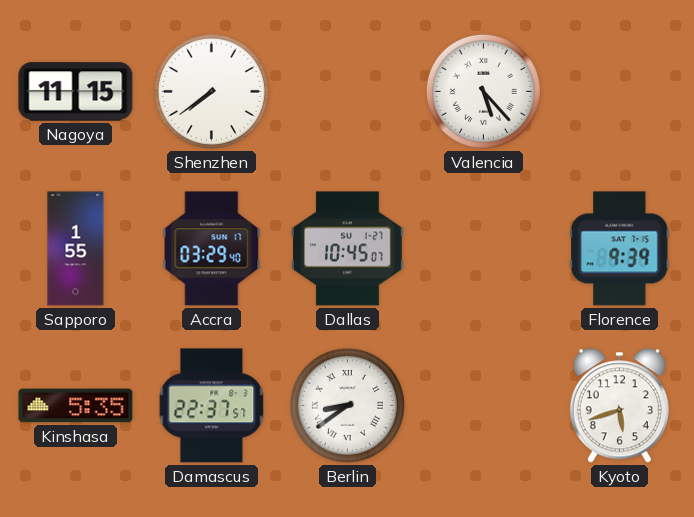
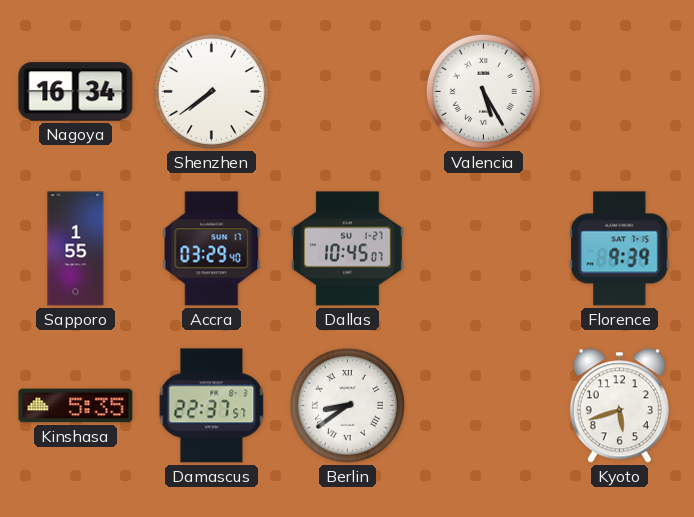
Nagoya: 11:15 -> 16:34
Valencia: 5:23 -> 5:25
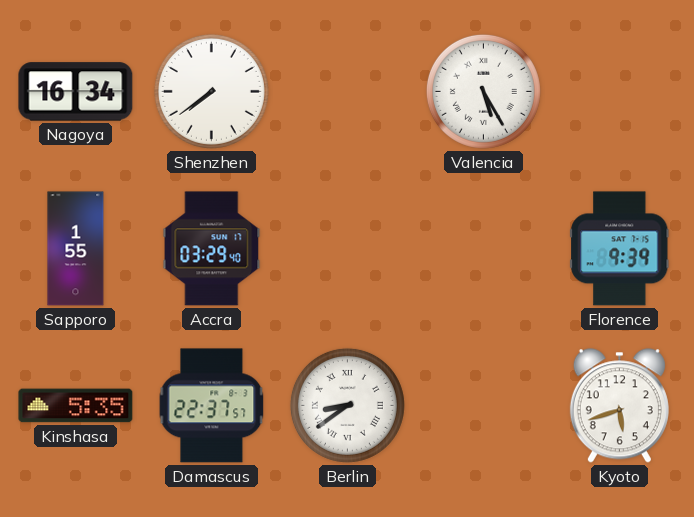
Dallas: 10:45 -> none
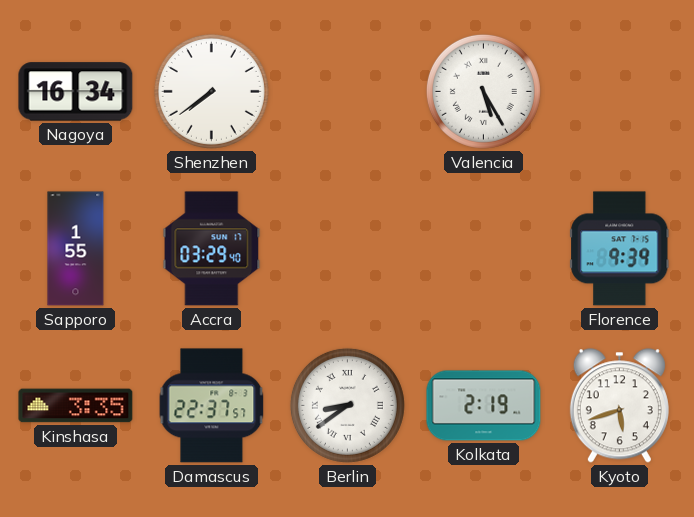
Kinshasa: 5:35 -> 3:35
Kolkata: none -> 2:19
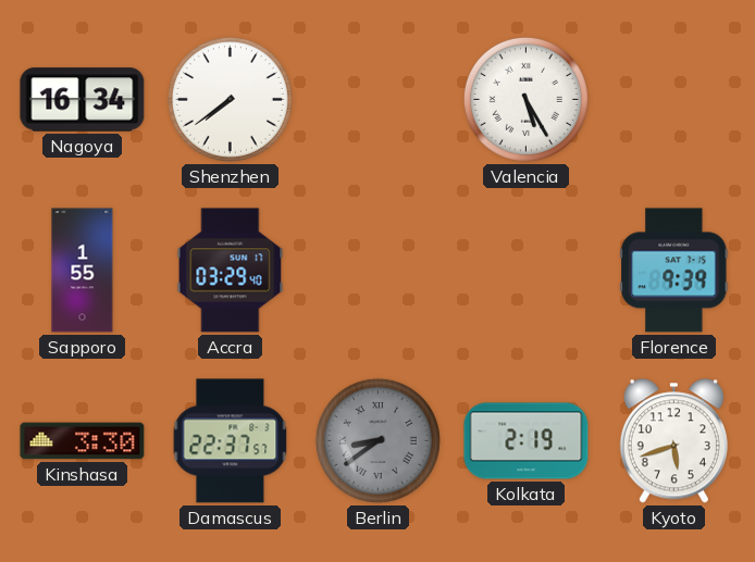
Kinshasa: 3:35 -> 3:30
Berlin dial: white -> grey
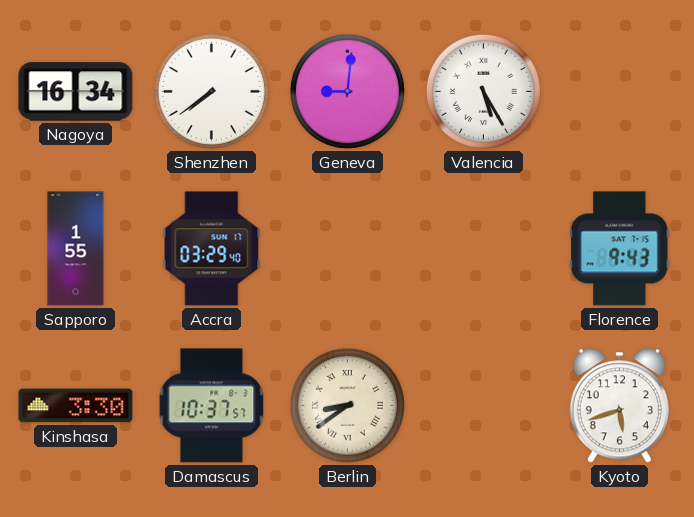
Geneva: none -> 9:01
Florence: 9:39 -> 9:43
Damascus: 22:37 -> 10:37
Berlin dial: grey -> cream
Kolkata: 2:19 -> none
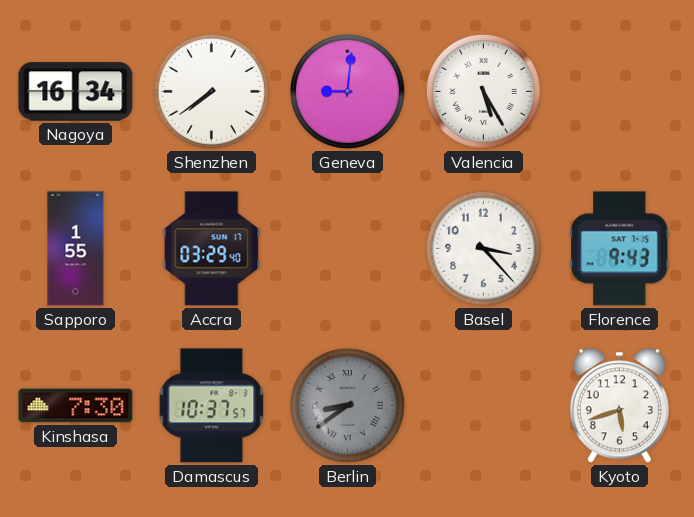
Basel: none -> 3:23
Kinshasa: 3:30 -> 7:30
Berlin dial: cream -> grey
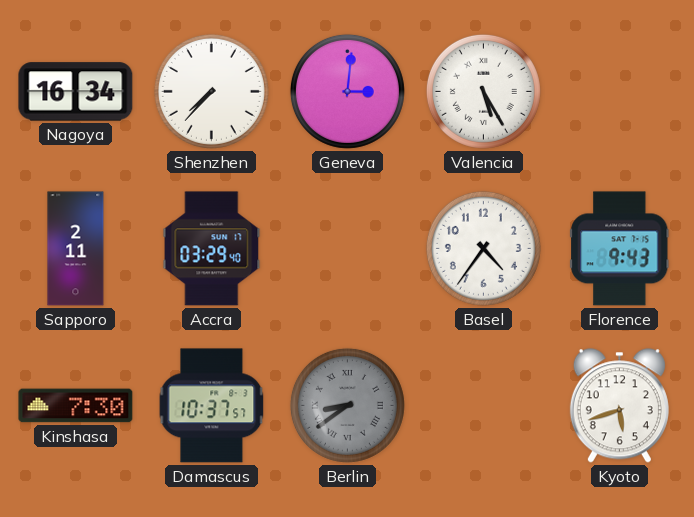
Shenzhen: 7:39 -> 7:37
Geneva: 9:01 -> 3:01
Sapporo: 1:55 -> 2:11
Basel: 3:23 -> 4:36
